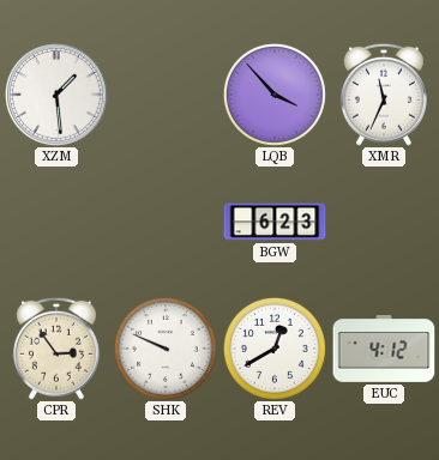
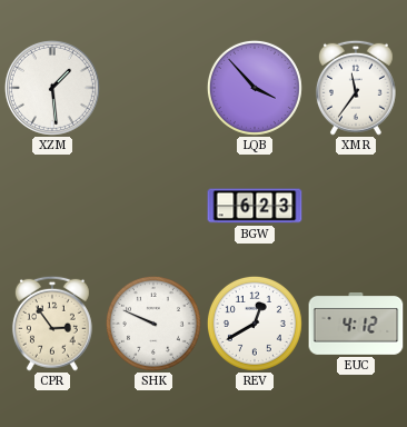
XMR: 11:34 -> 11:36
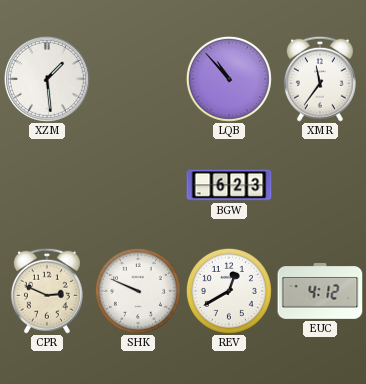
LQB: 3:53 -> 10:53
CPR: 2:54 -> 2:49
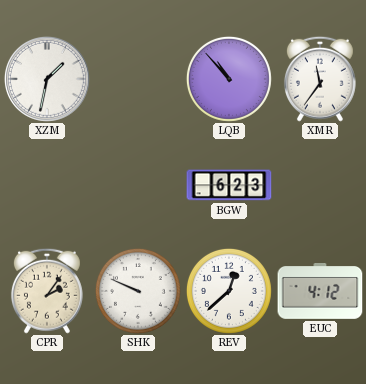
XZM: 1:29 -> 1:32
CPR: 2:49 -> 2:06
REV: 12:40 -> 12:38
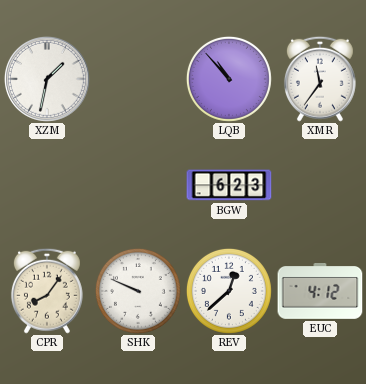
CPR: 2:06 -> 8:06
